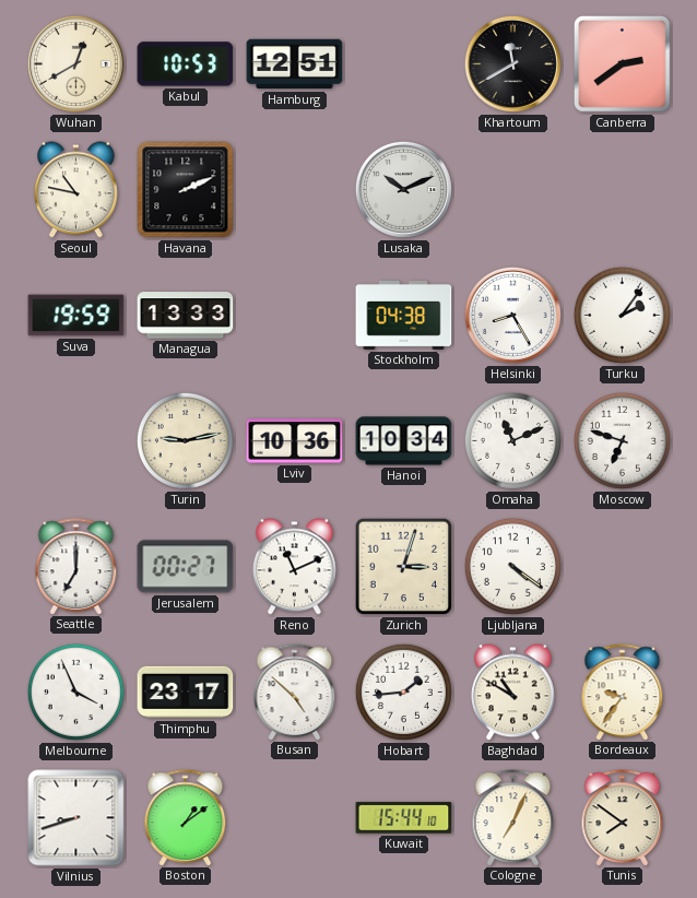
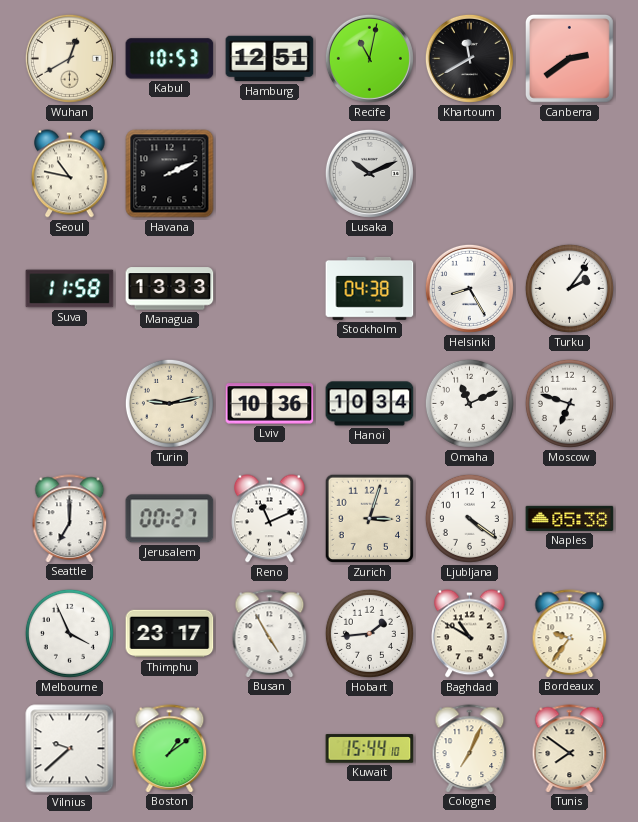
Recife: none -> 11:02
Suva: 19:59 -> 11:58
Naples: none -> 05:38
Busan: 4:52 -> 4:55
Vilnius: 8:42 -> 9:38
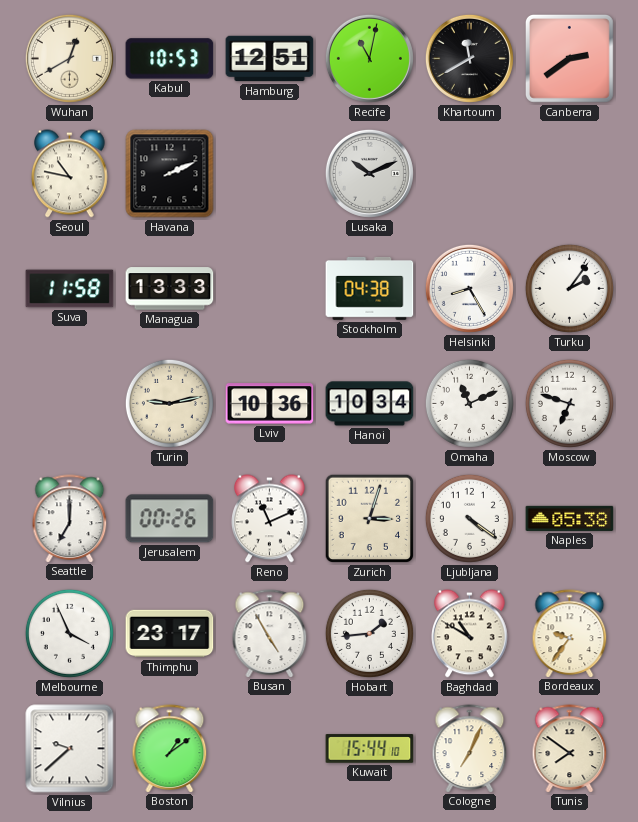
Jerusalem: 00:27 -> 00:26
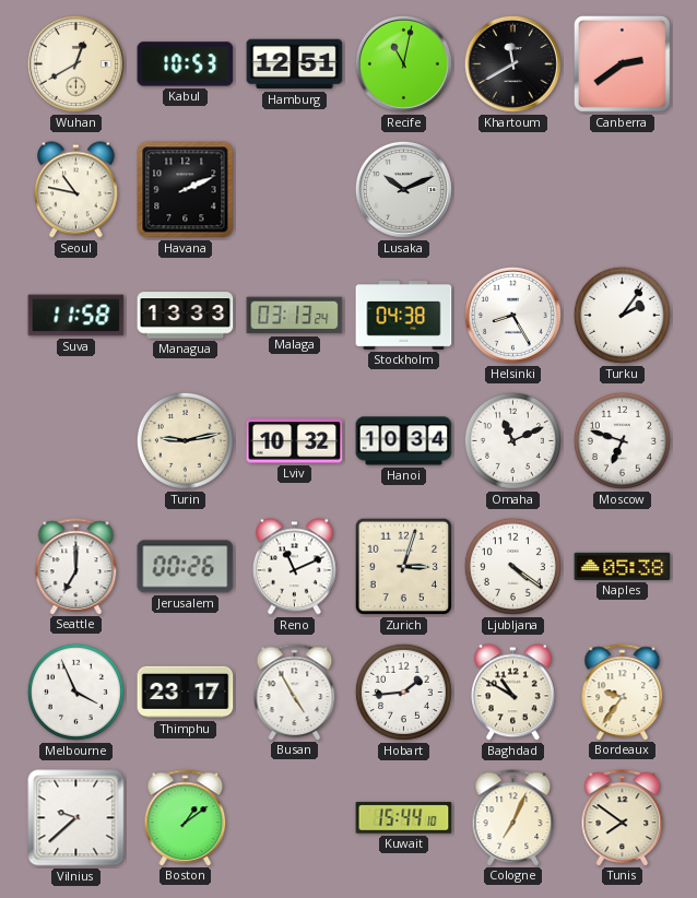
Malaga: none -> 03:13
Lviv: 10:36 -> 10:32
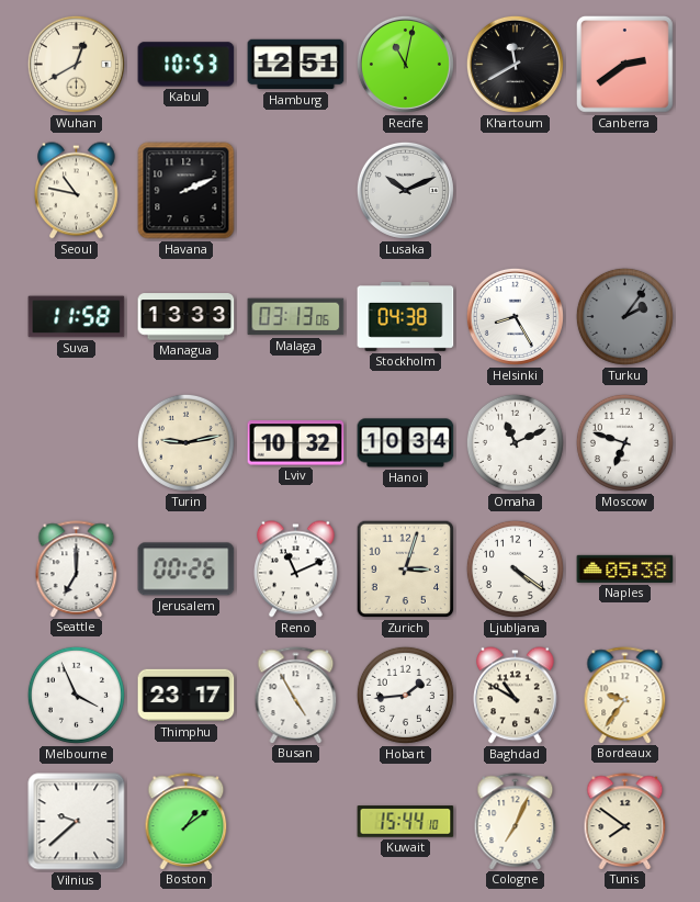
Malaga: 03:13:24 -> 03:13:06
Turku dial: white -> grey
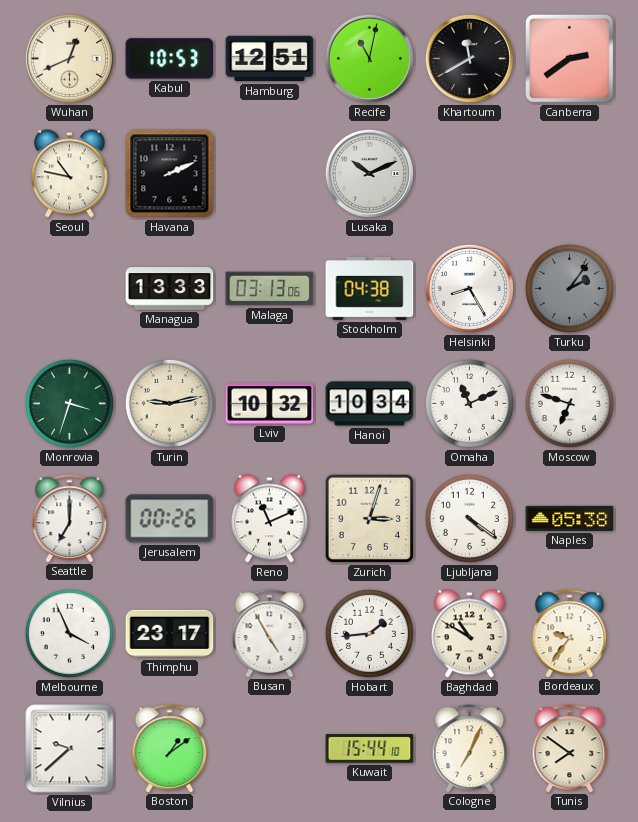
Wuhan: 12:40 -> 12:41
Suva: 11:58 -> none
Monrovia: none -> 3:33
